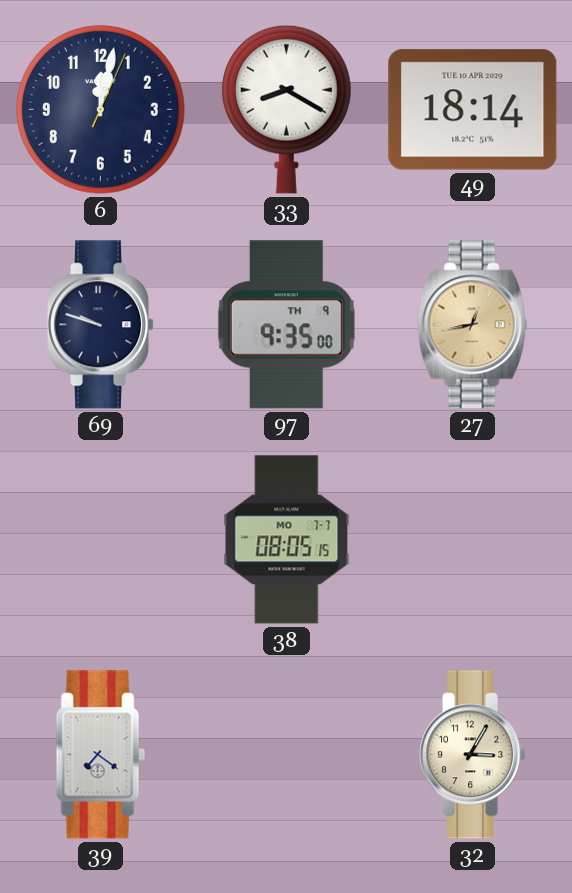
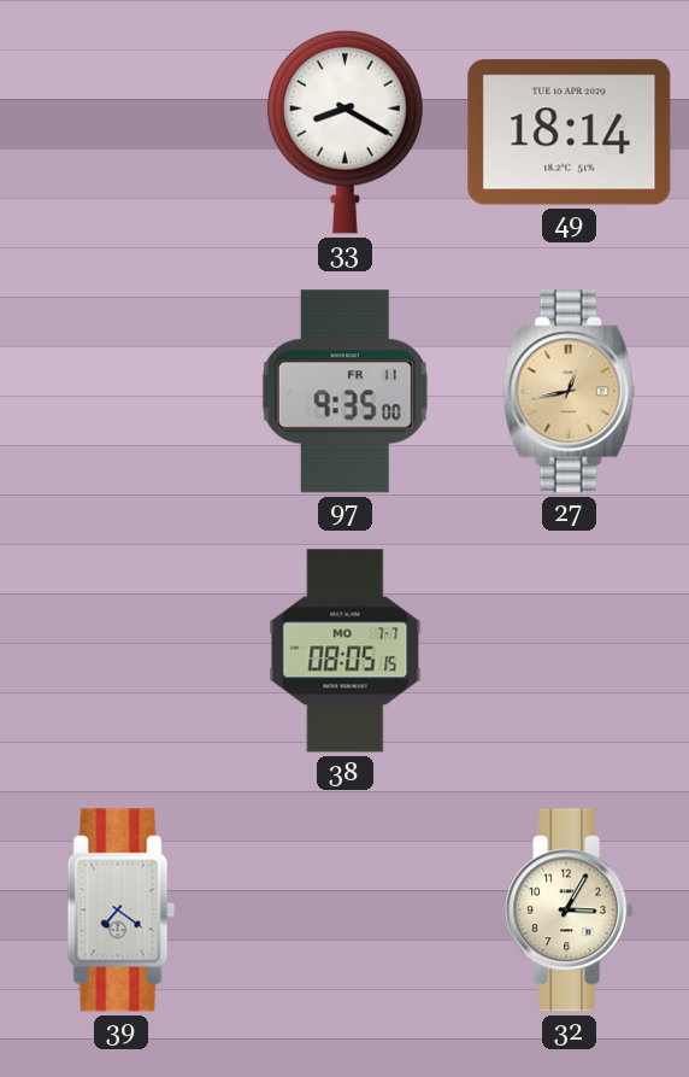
6: 12:02 -> none
69: 9:48 -> none
97 date: TH 9 -> FR 11
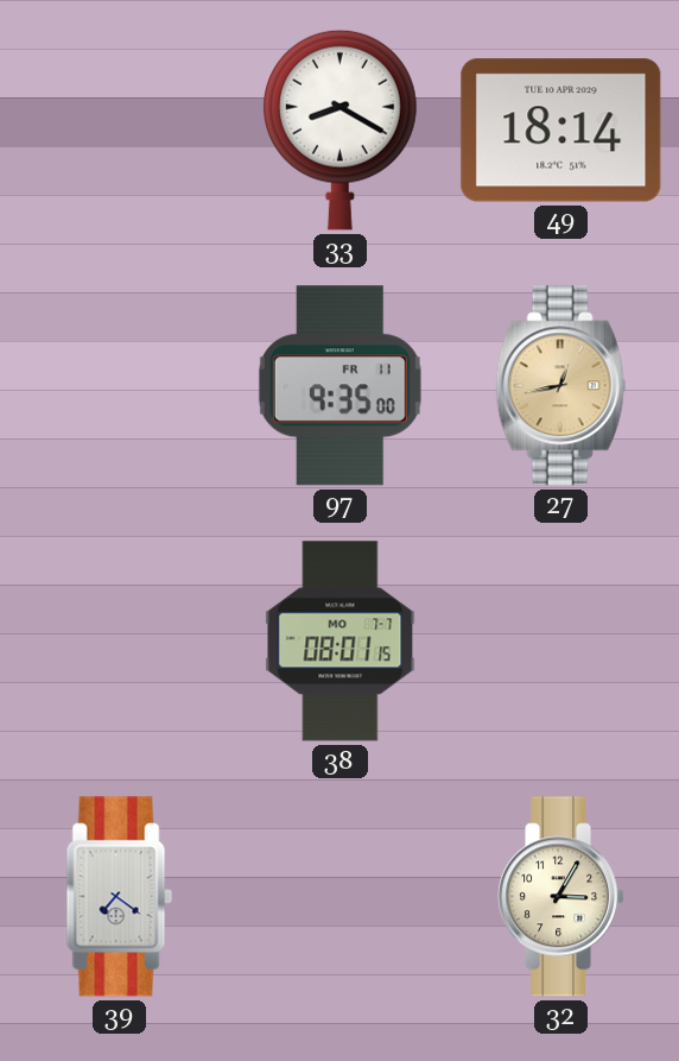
38: 08:05 -> 08:01
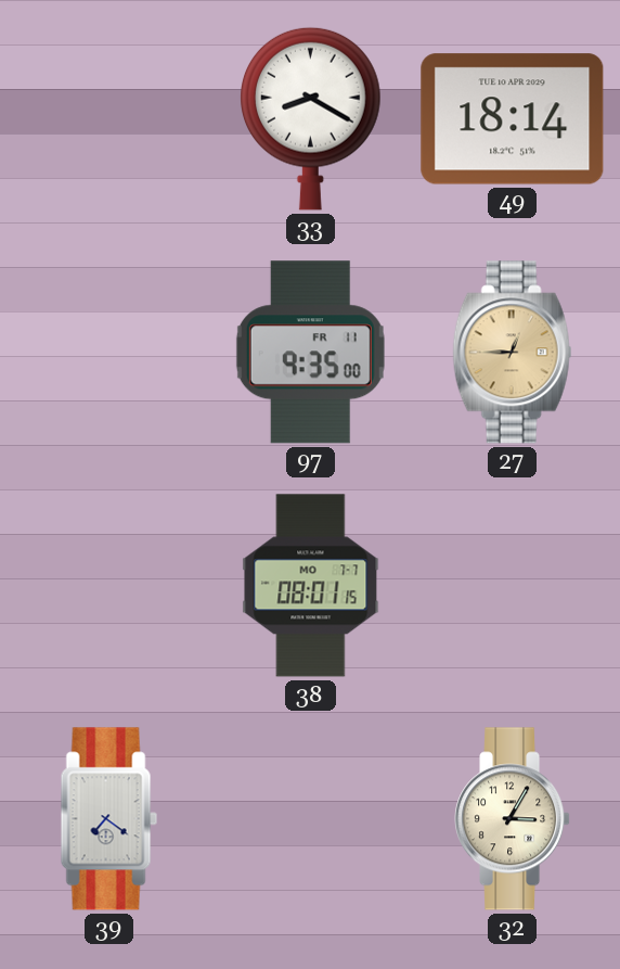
27: 12:43 -> 12:45
